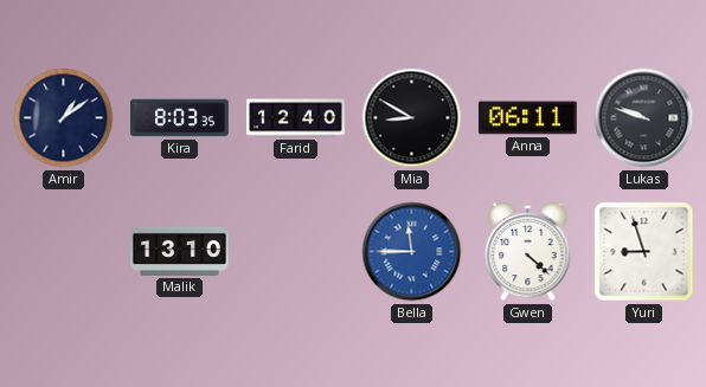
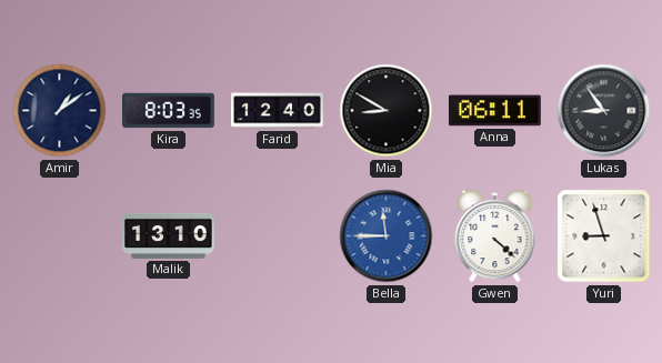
Lukas: 9:48 -> 8:54
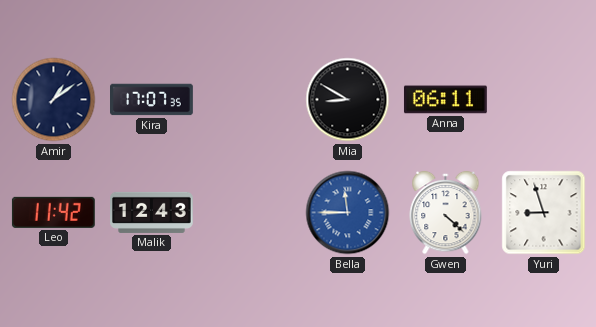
Kira: 8:03 -> 17:07
Farid: 12:40 -> none
Lukas: 8:54 -> none
Leo: none -> 11:42
Malik: 13:10 -> 12:43
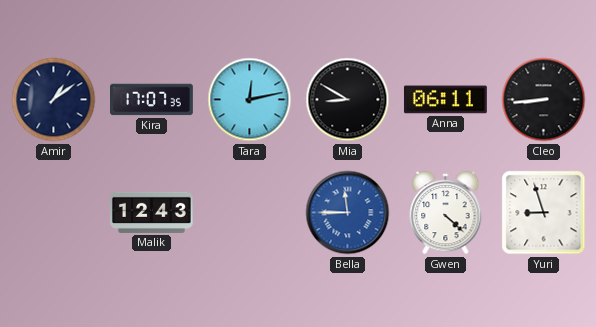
Tara: none -> 12:13
Cleo: none -> 8:44
Leo: 11:42 -> none
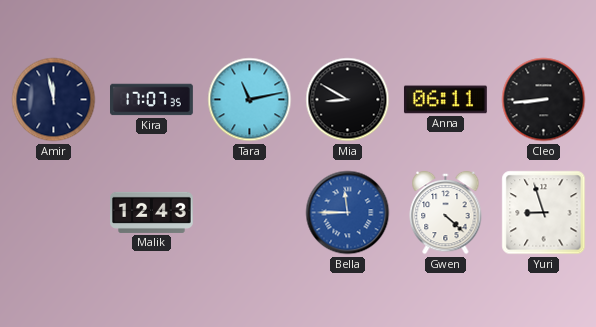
Amir: 1:09 -> 11:58
Tara: 12:13 -> 11:13
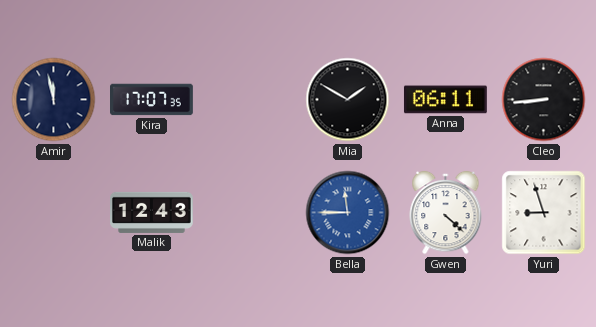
Tara: 11:13 -> none
Mia: 8:50 -> 1:50
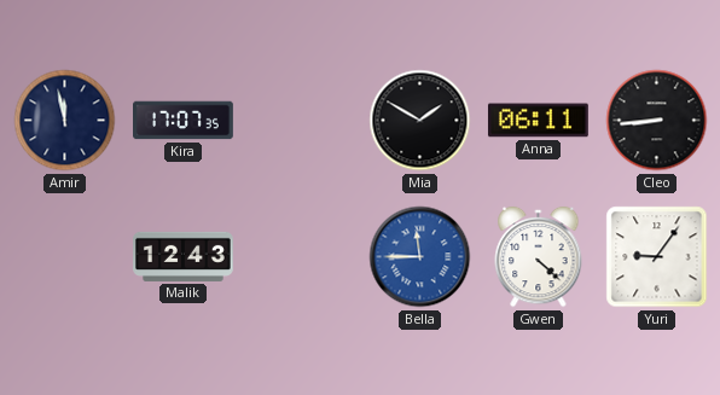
Yuri: 8:57 -> 9:06
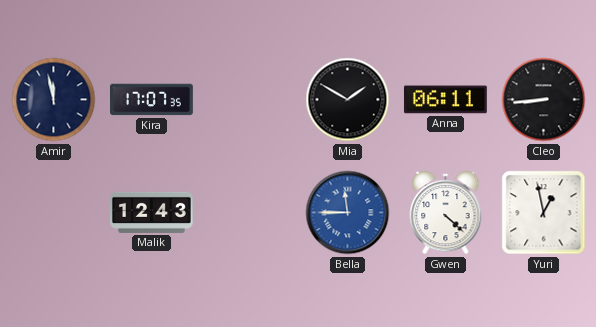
Yuri: 9:06 -> 12:58
